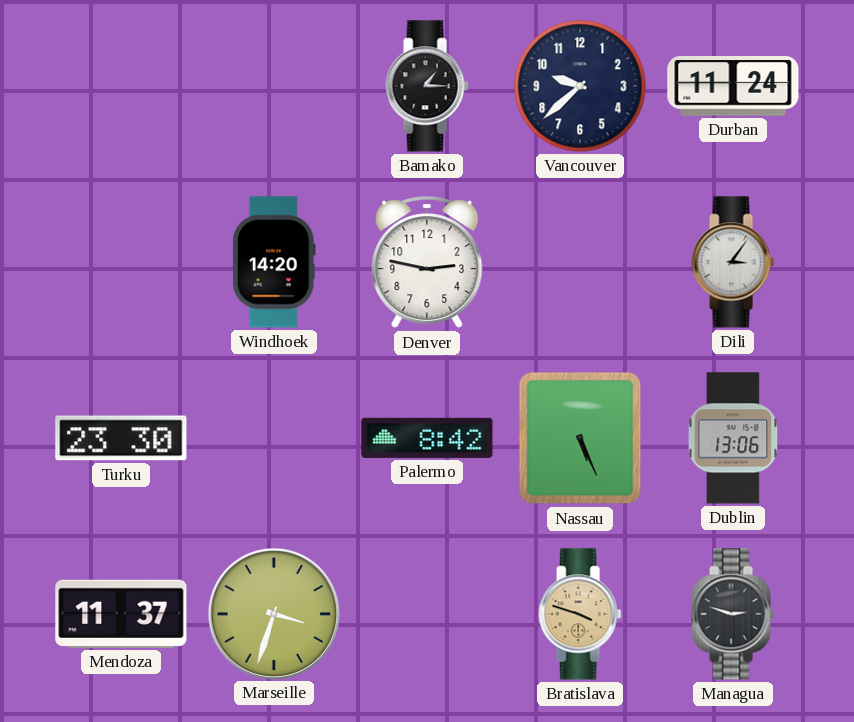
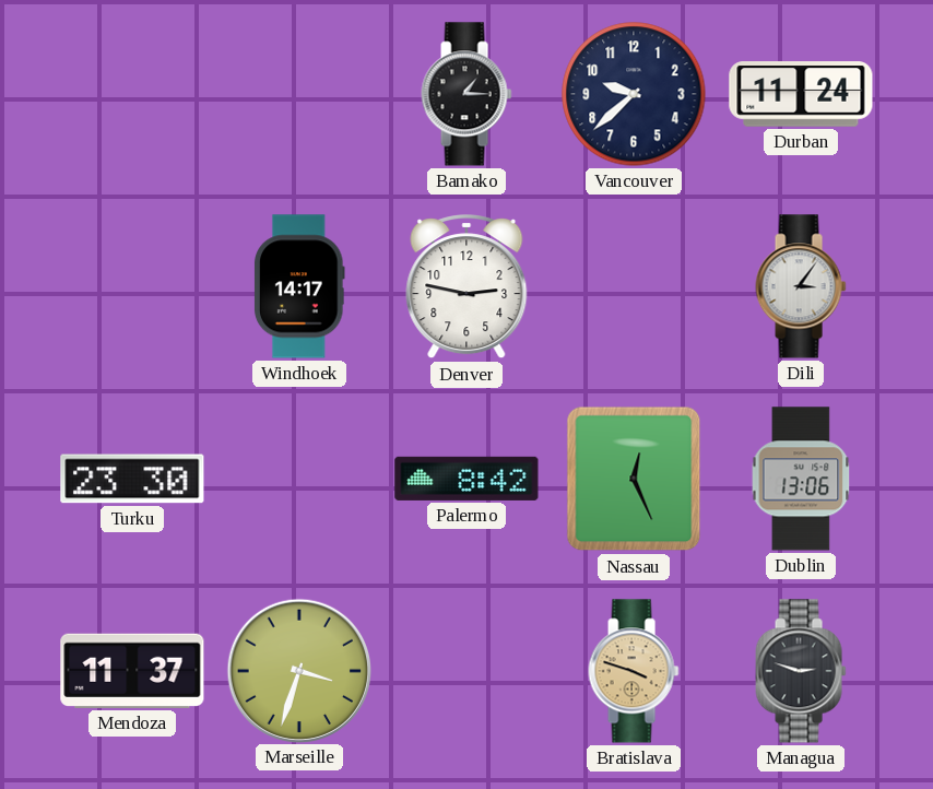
Windhoek: 14:20 -> 14:17
Nassau: 5:26 -> 12:26
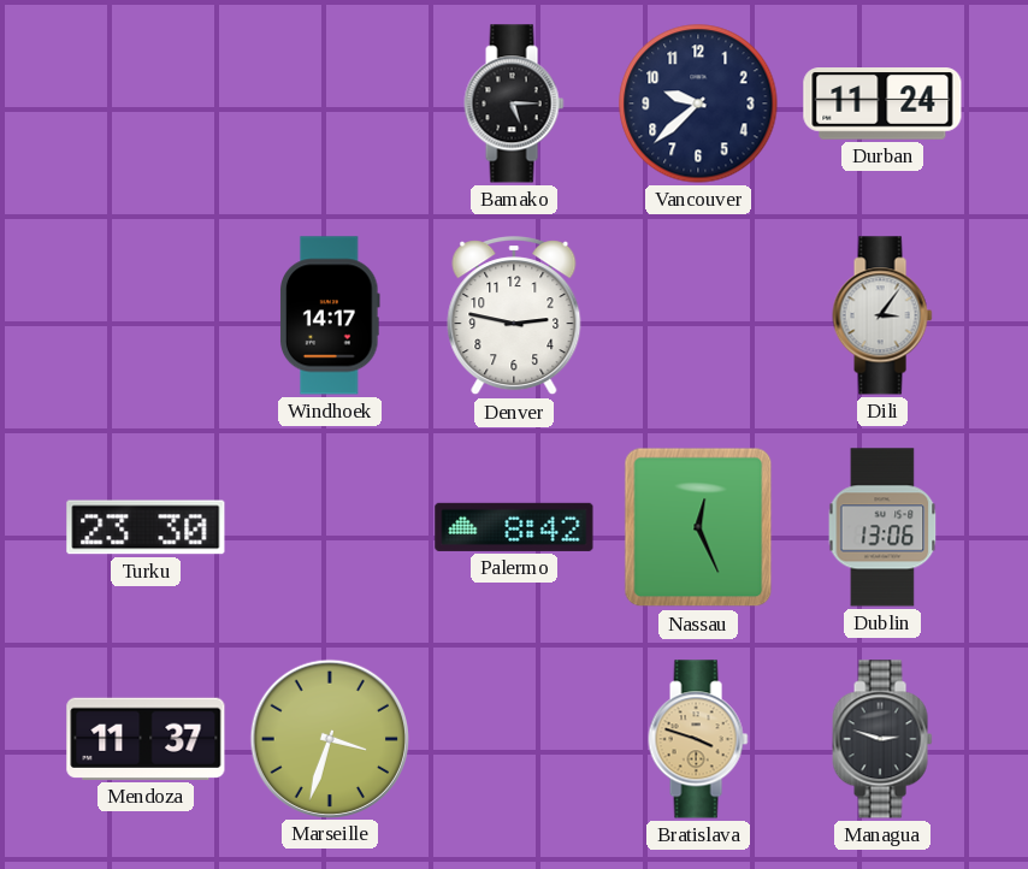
Bamako: 1:15 -> 5:15
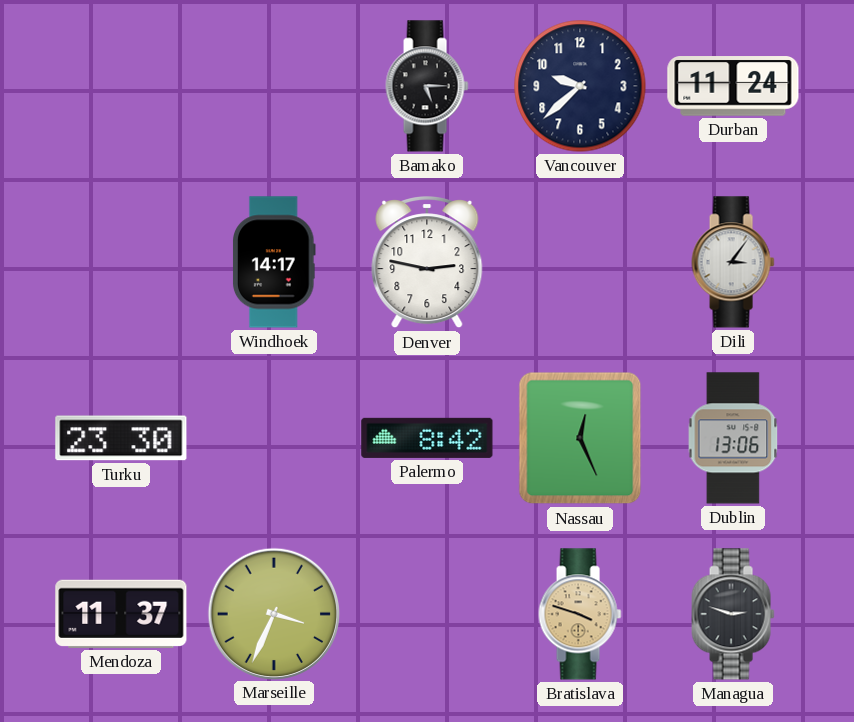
Marseille: 3:33 -> 3:34
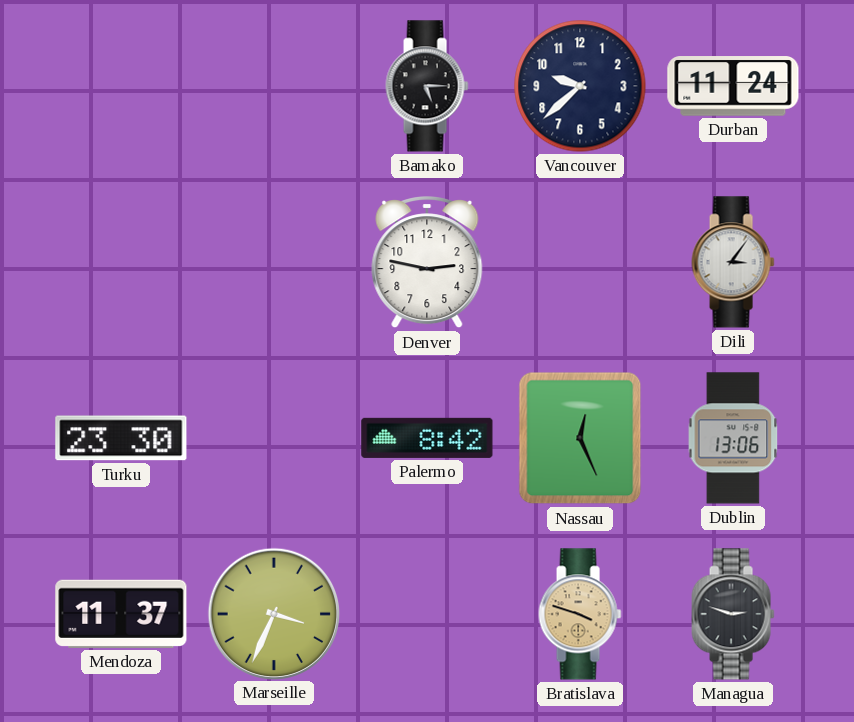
Windhoek: 14:17 -> none
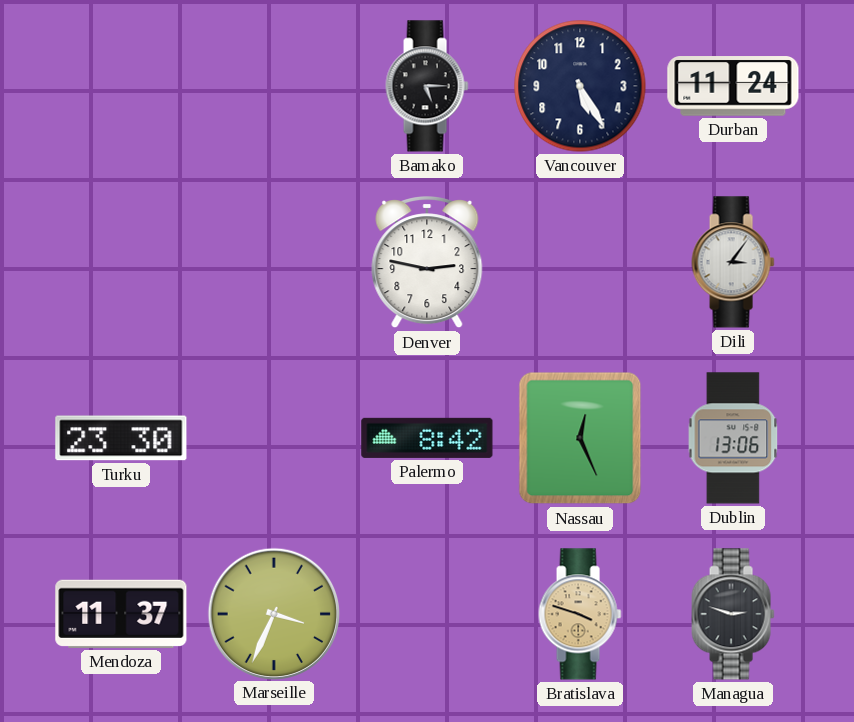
Vancouver: 9:38 -> 5:25
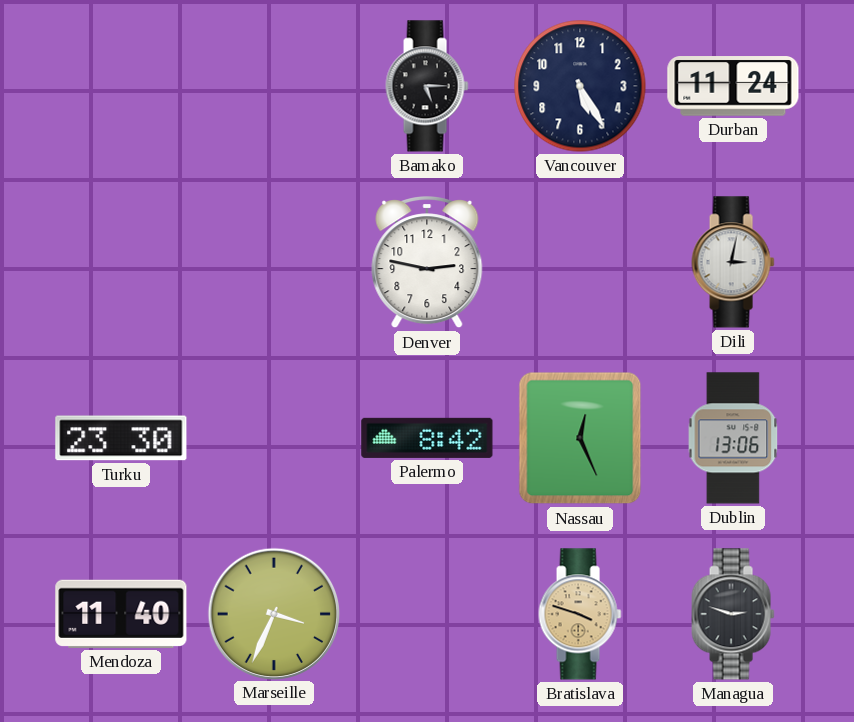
Dili: 3:06 -> 3:02
Mendoza: 11:37 -> 11:40
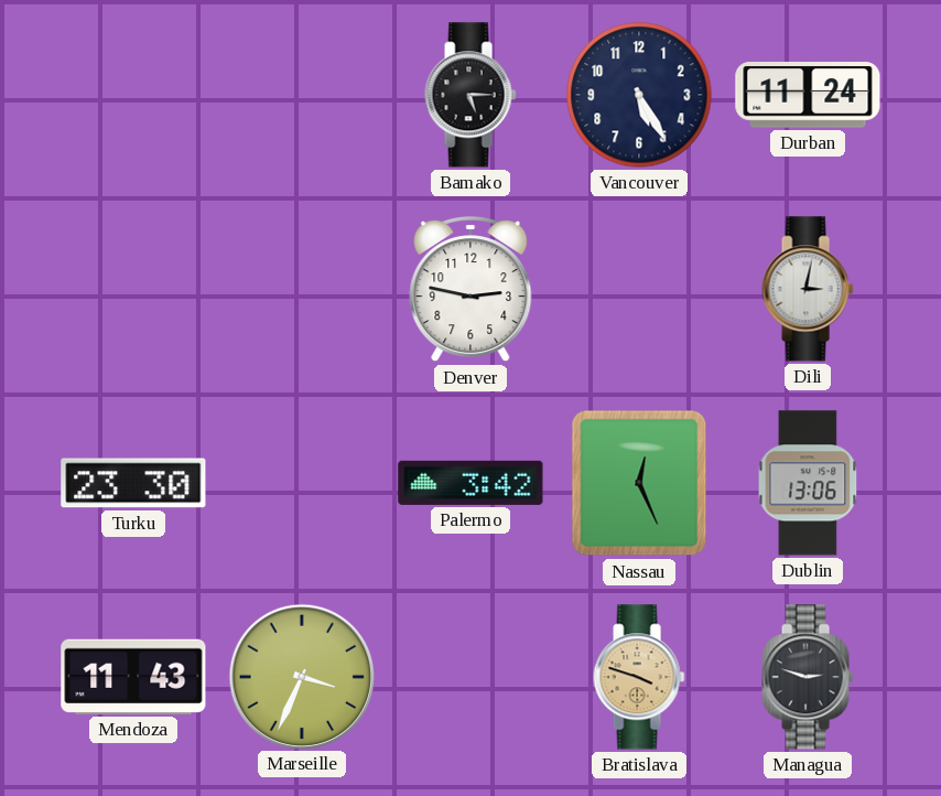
Palermo: 8:42 -> 3:42
Mendoza: 11:40 -> 11:43
